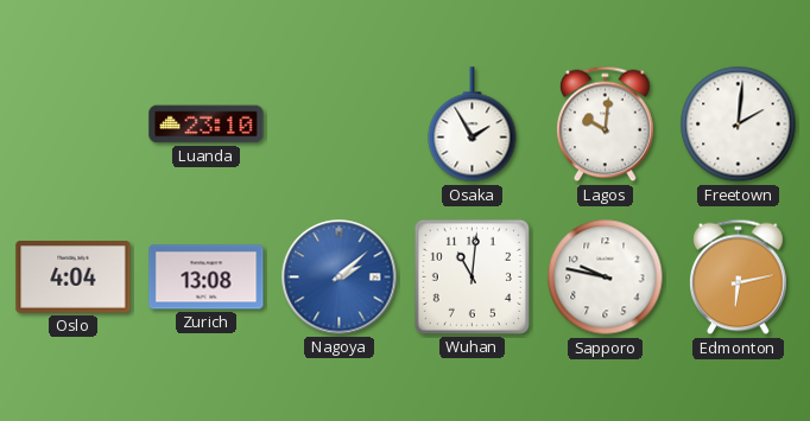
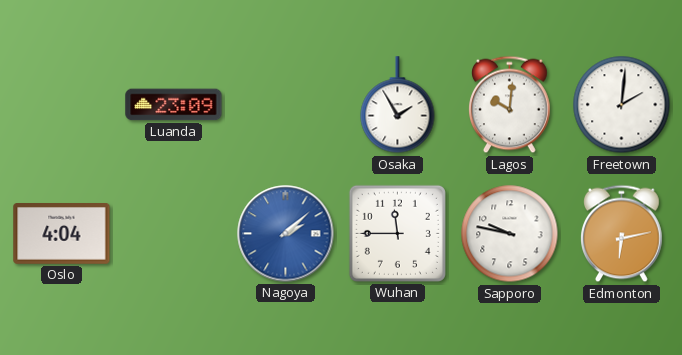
Luanda: 23:10 -> 23:09
Zurich: 13:08 -> none
Wuhan: 11:01 -> 11:45
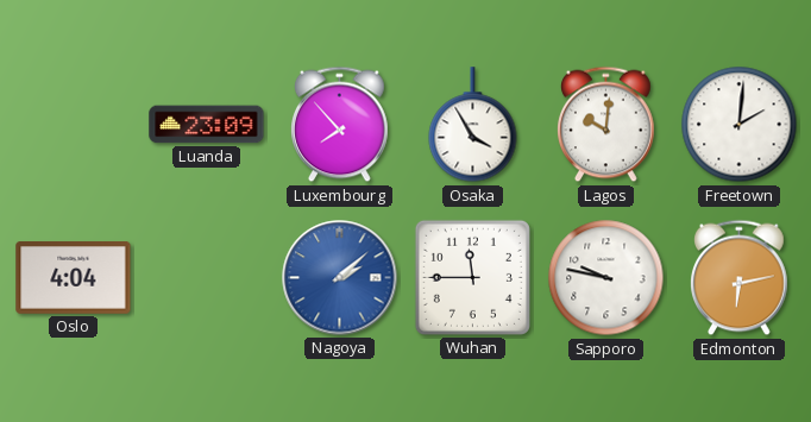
Luxembourg: none -> 7:53
Osaka: 1:55 -> 3:55
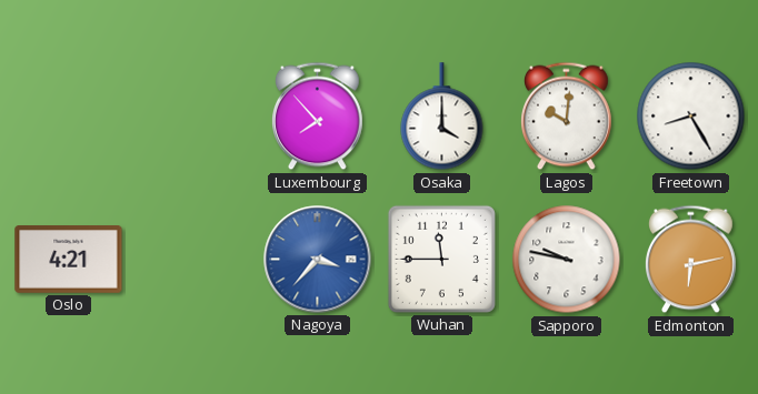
Luanda: 23:09 -> none
Osaka: 3:55 -> 4:00
Freetown: 2:01 -> 8:25
Oslo: 4:04 -> 4:21
Nagoya: 2:08 -> 3:37
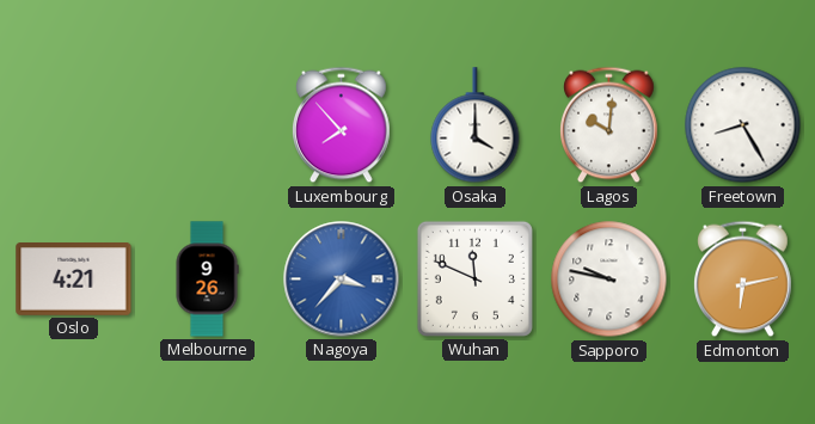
Melbourne: none -> 9:26
Wuhan: 11:45 -> 11:49
